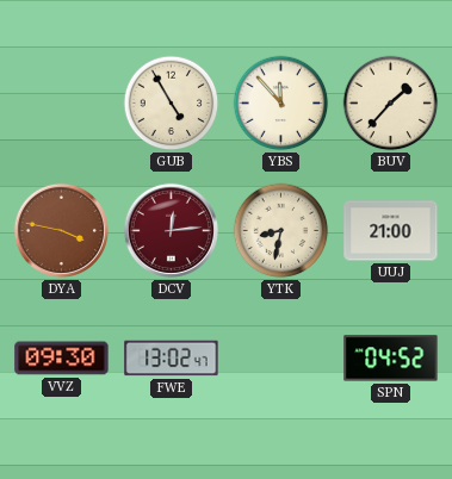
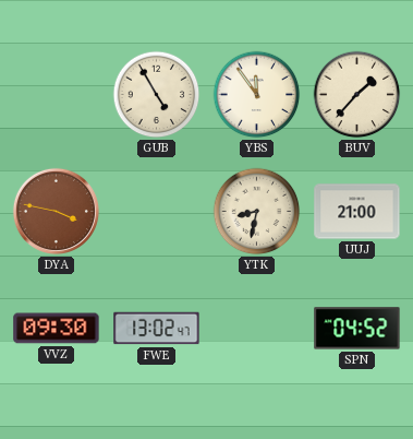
YBS: 11:53 -> 11:54
DCV: 12:14 -> none
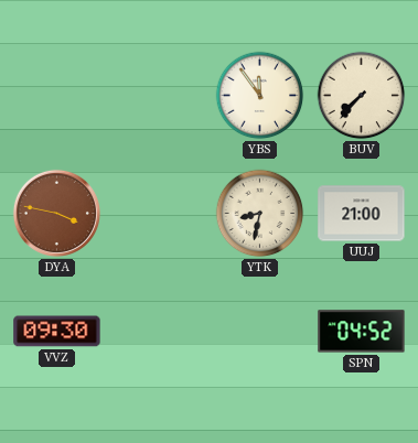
GUB: 4:55 -> none
BUV: 1:37 -> 7:37
FWE: 13:02 -> none
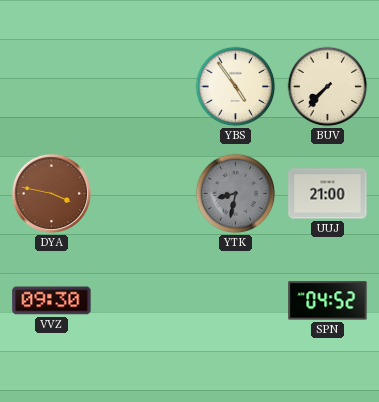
YBS: 11:54 -> 4:54
YTK dial: cream -> grey
